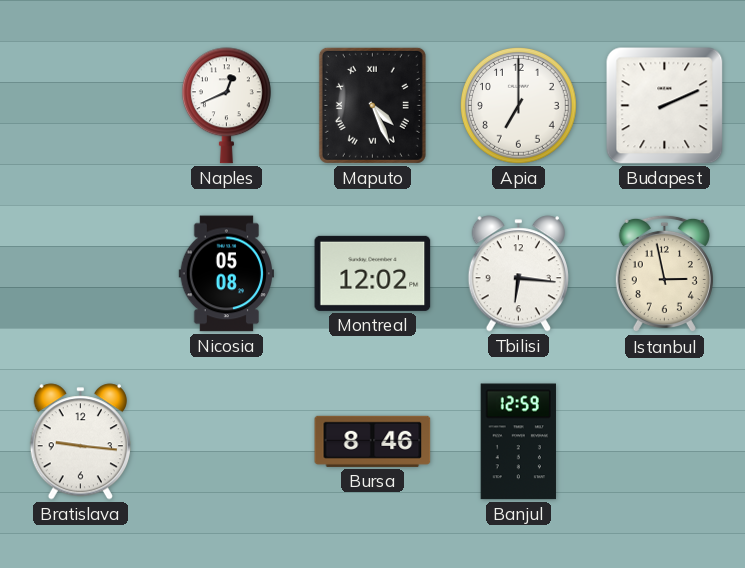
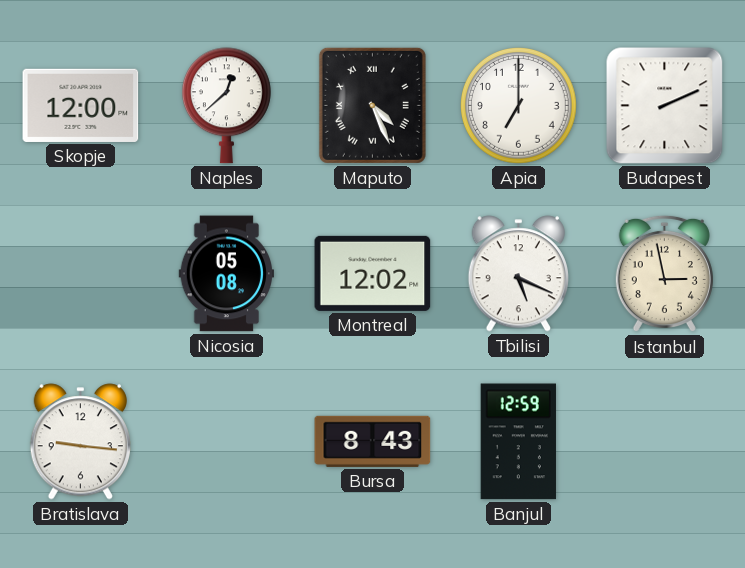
Skopje: none -> 12:00
Naples: 12:41 -> 12:38
Tbilisi: 6:16 -> 5:19
Bursa: 8:46 -> 8:43
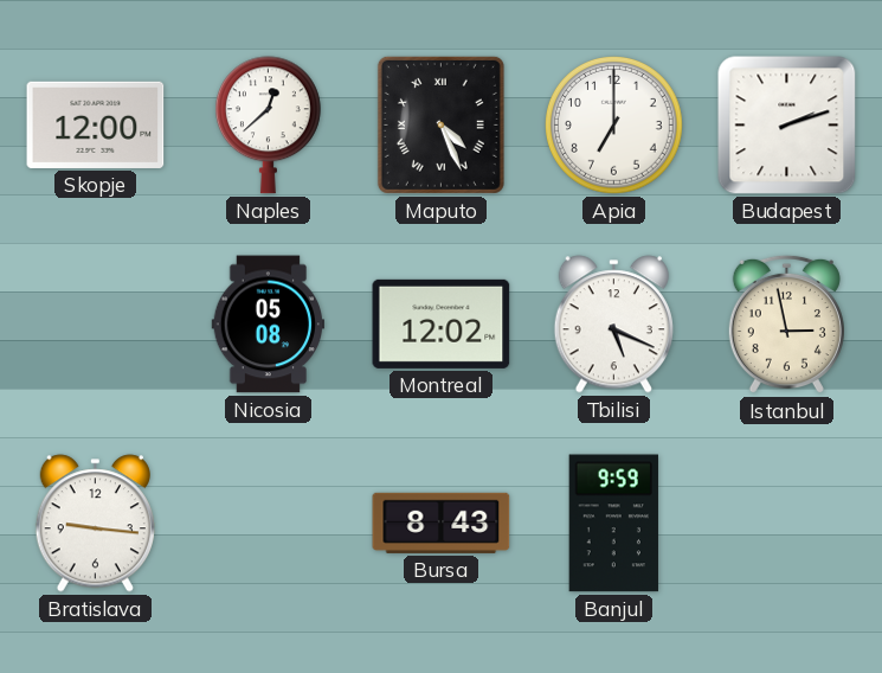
Budapest: 2:11 -> 2:12
Banjul: 12:59 -> 9:59
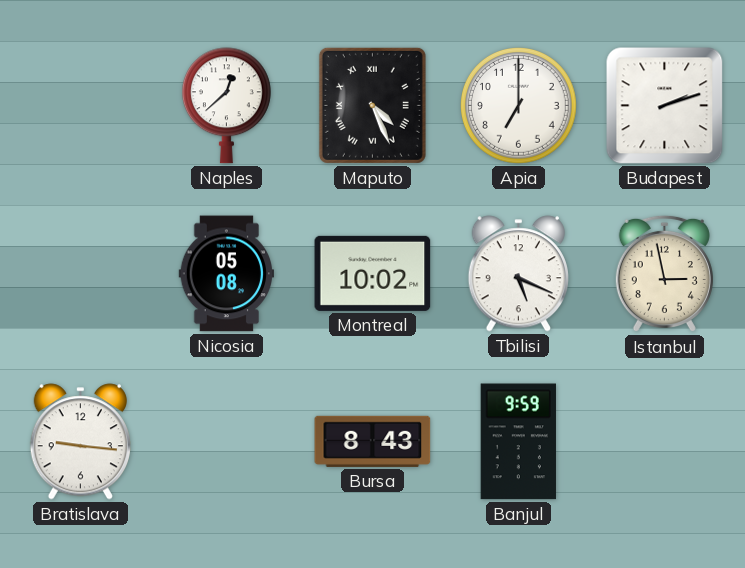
Skopje: 12:00 -> none
Montreal: 12:02 -> 10:02
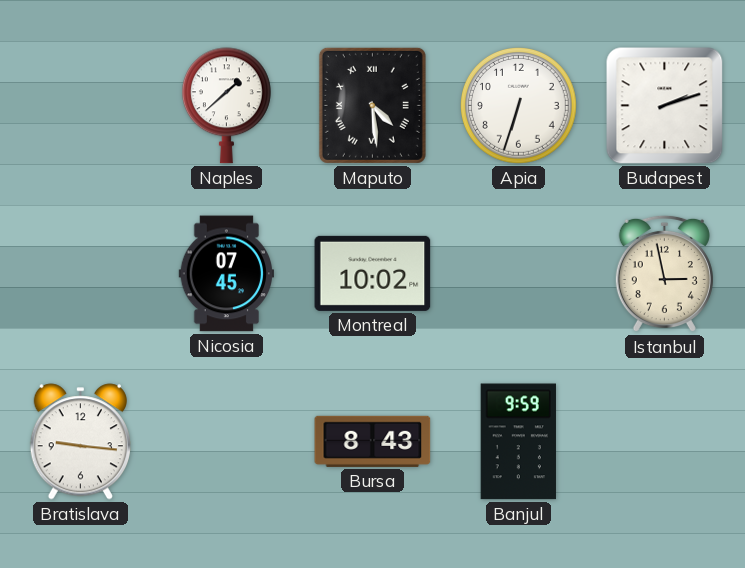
Naples: 12:38 -> 1:38
Maputo: 4:26 -> 4:29
Apia: 7:00 -> 6:33
Nicosia: 05:08 -> 07:45
Tbilisi: 5:19 -> none
